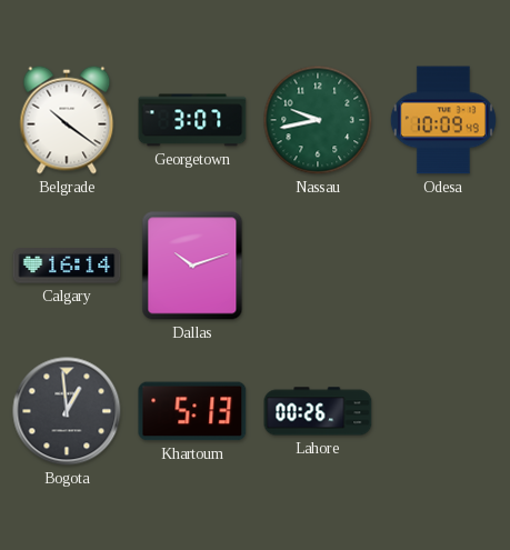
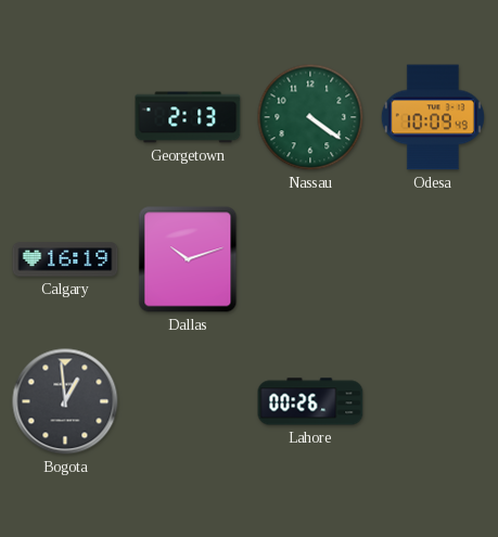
Belgrade: 10:21 -> none
Georgetown: 3:07 -> 2:13
Nassau: 9:43 -> 4:21
Calgary: 16:14 -> 16:19
Khartoum: 5:13 -> none
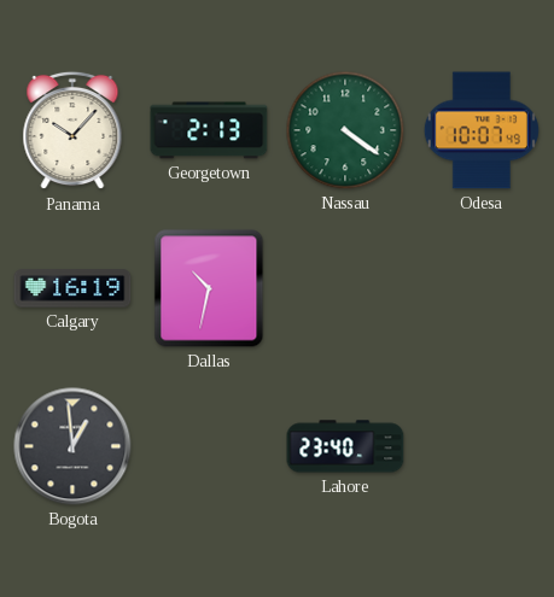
Panama: none -> 10:07
Odesa: 10:09 -> 10:07
Dallas: 10:12 -> 10:32
Lahore: 00:26 -> 23:40
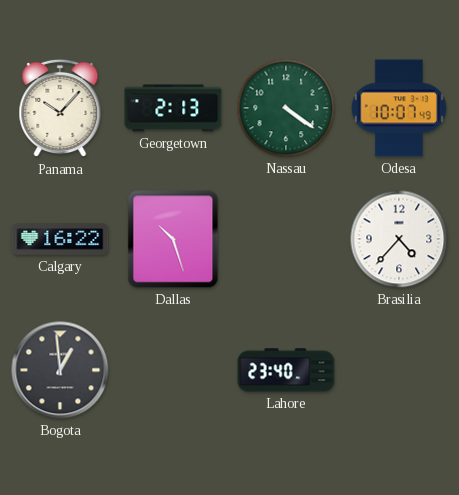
Calgary: 16:19 -> 16:22
Dallas: 10:32 -> 10:27
Brasilia: none -> 4:37
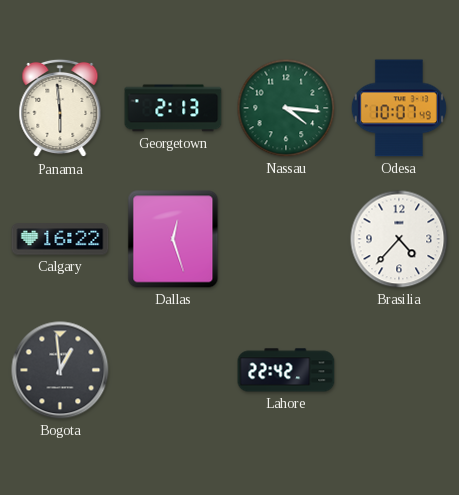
Panama: 10:07 -> 5:59
Nassau: 4:21 -> 4:16
Dallas: 10:27 -> 12:27
Lahore: 23:40 -> 22:42
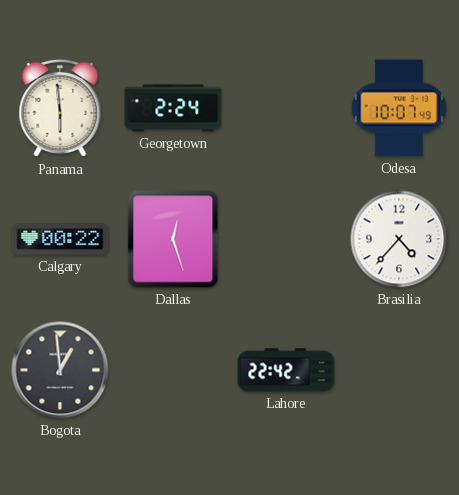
Georgetown: 2:13 -> 2:24
Nassau: 4:16 -> none
Calgary: 16:22 -> 00:22
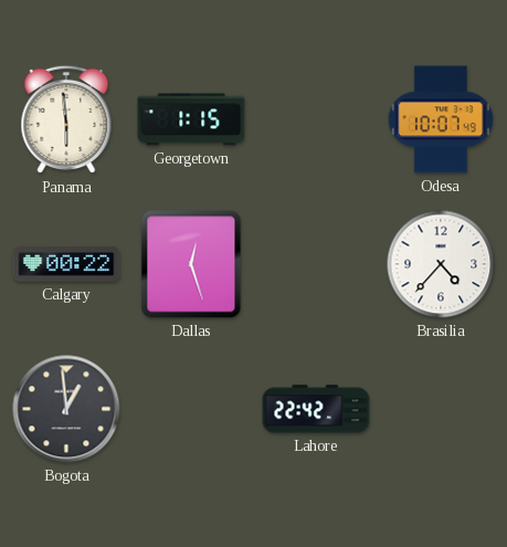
Georgetown: 2:24 -> 1:15
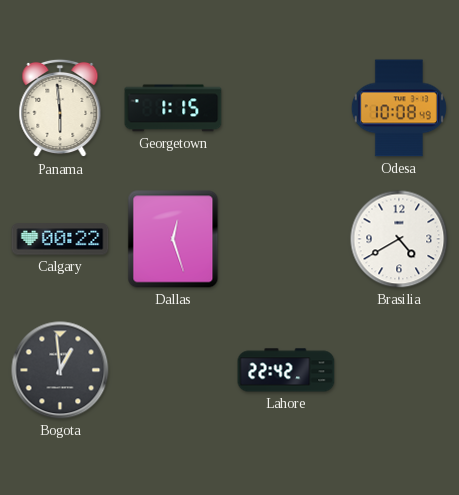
Odesa: 10:07 -> 10:08
Brasilia: 4:37 -> 4:40
